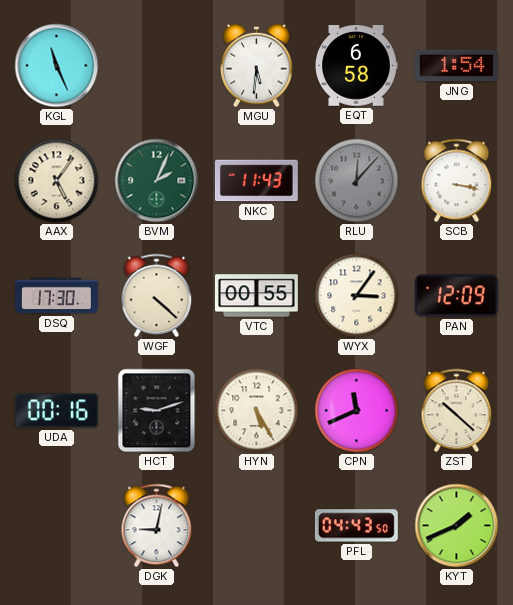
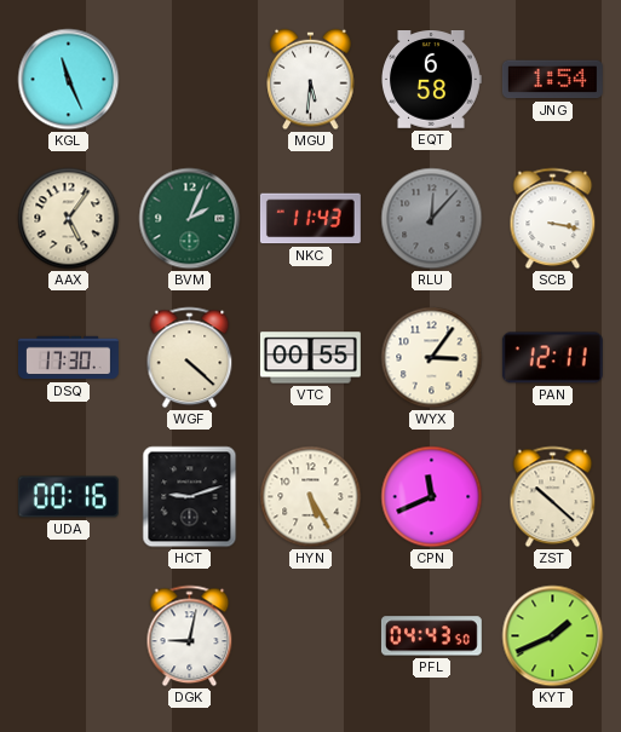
PAN: 12:09 -> 12:11
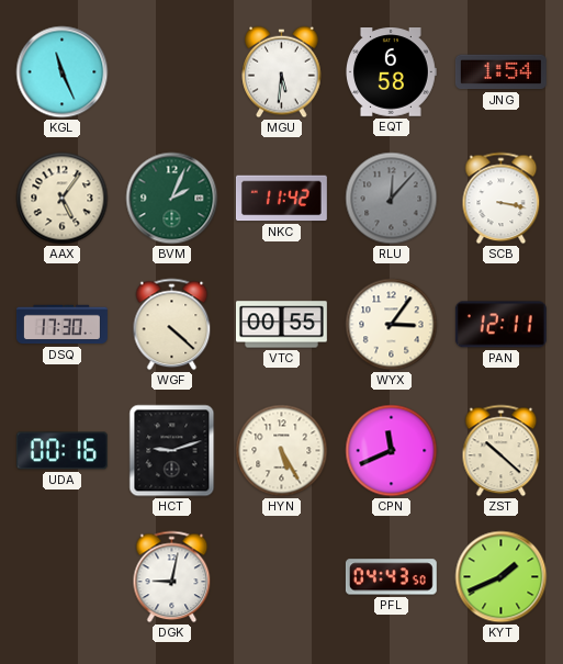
NKC: 11:43 -> 11:42
